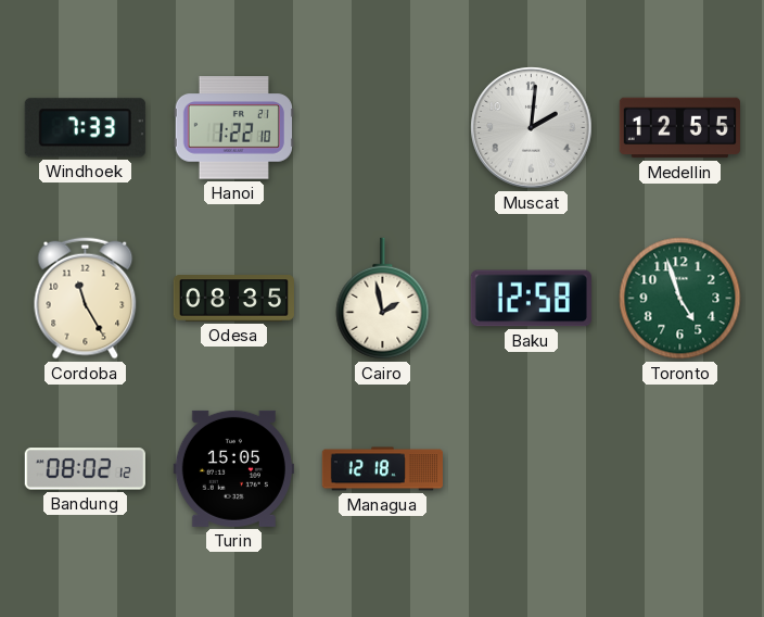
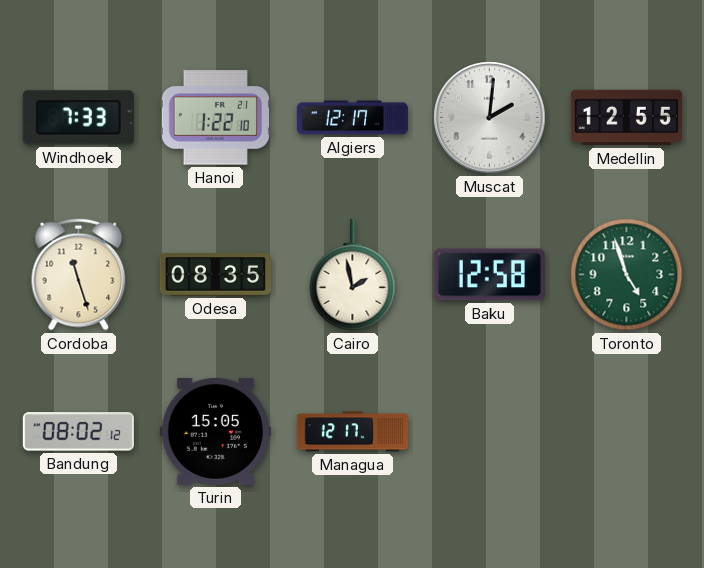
Algiers: none -> 12:17
Cordoba: 11:25 -> 11:27
Managua: 12:18 -> 12:17
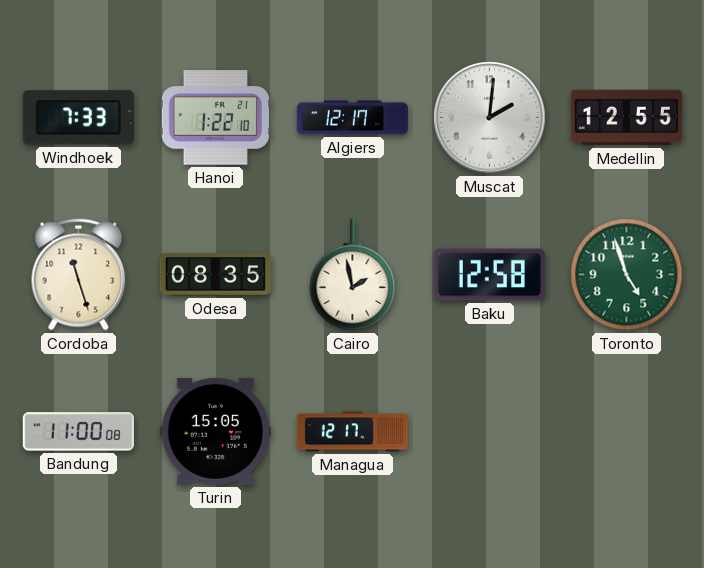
Bandung: 08:02 -> 11:00
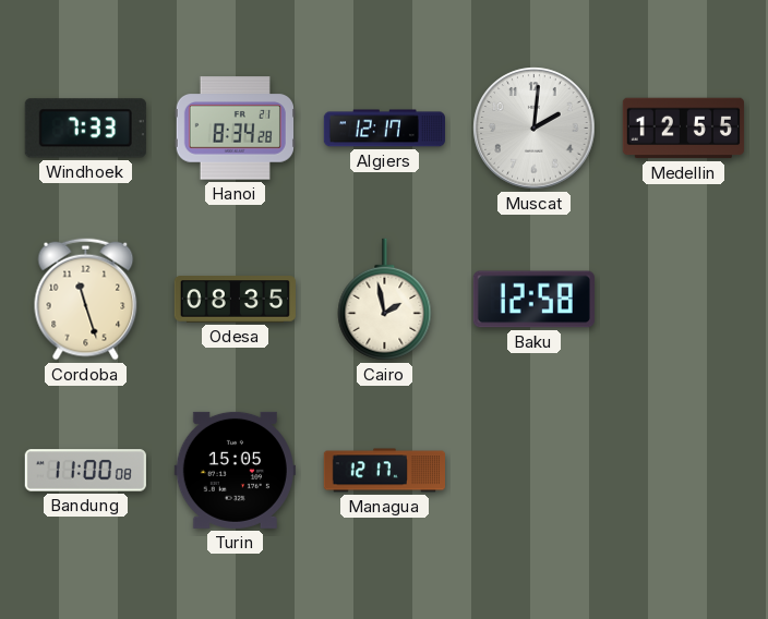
Hanoi: 1:22 -> 8:34
Toronto: 4:57 -> none
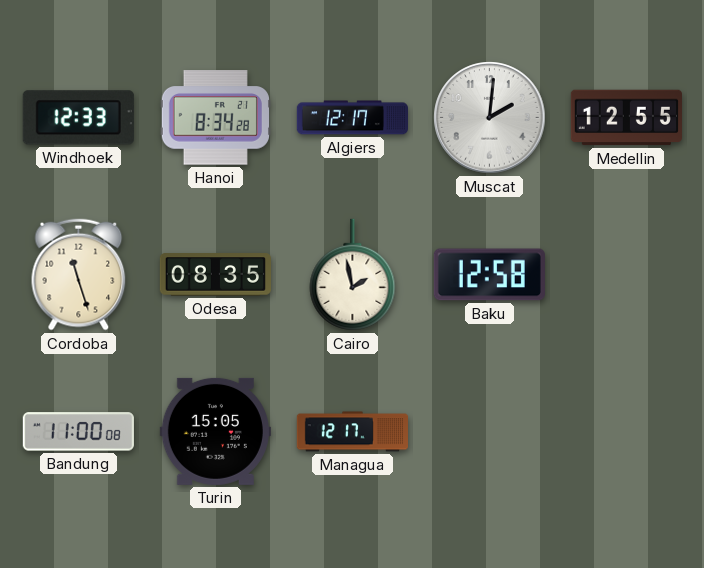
Windhoek: 7:33 -> 12:33
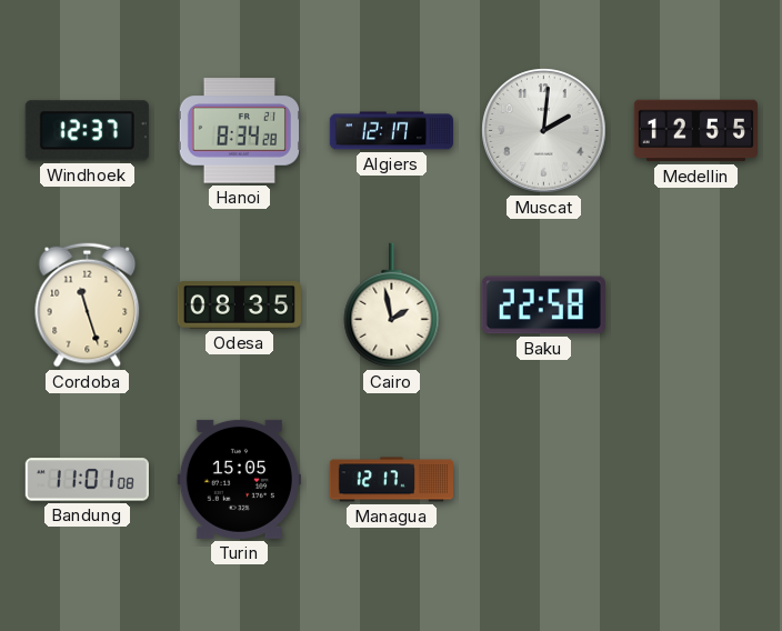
Windhoek: 12:33 -> 12:37
Baku: 12:58 -> 22:58
Bandung: 11:00 -> 11:01
